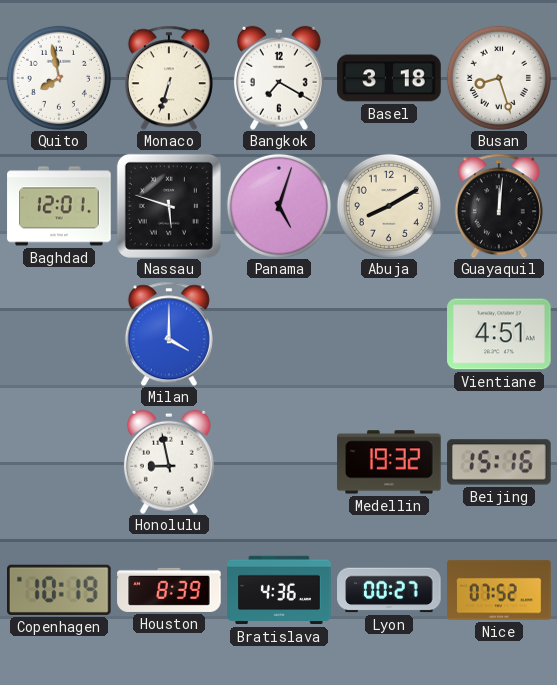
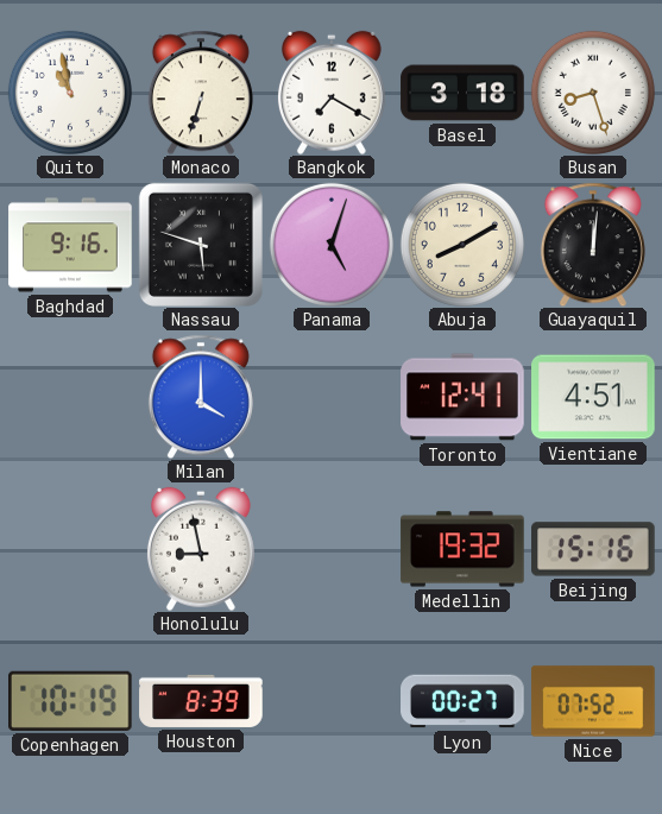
Quito: 7:58 -> 10:58
Baghdad: 12:01 -> 9:16
Toronto: none -> 12:41
Bratislava: 4:36 -> none
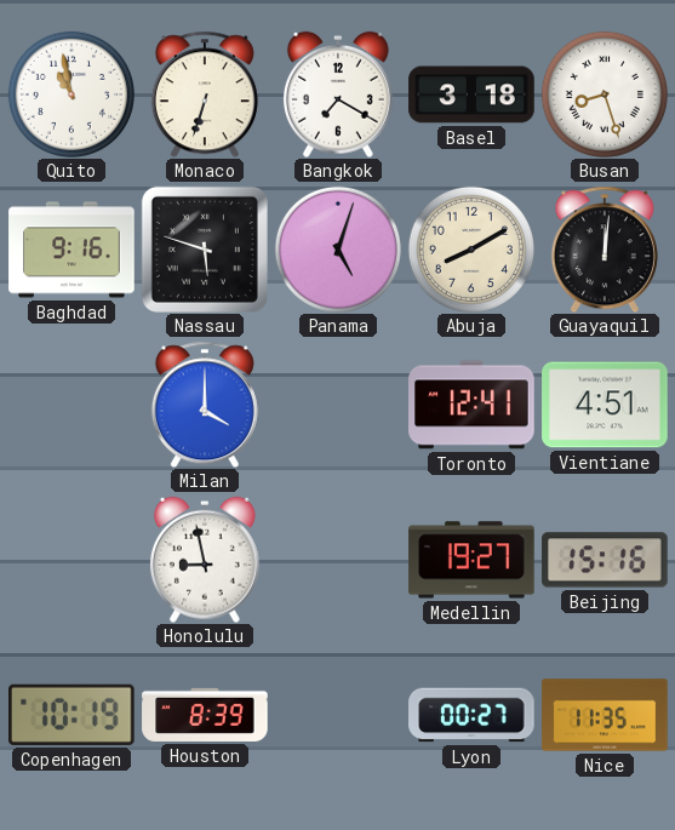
Medellin: 19:32 -> 19:27
Nice: 07:52 -> 11:35
